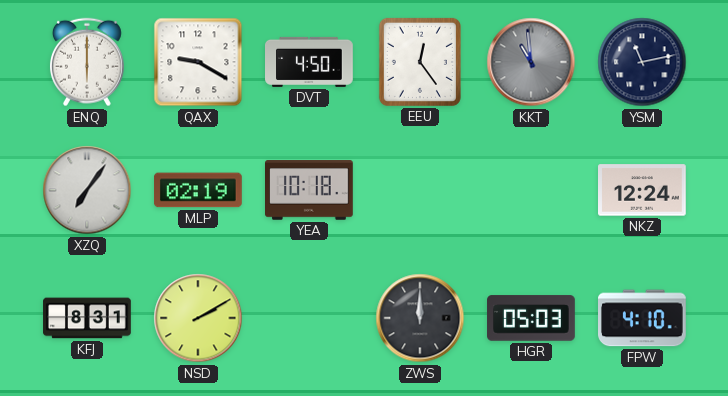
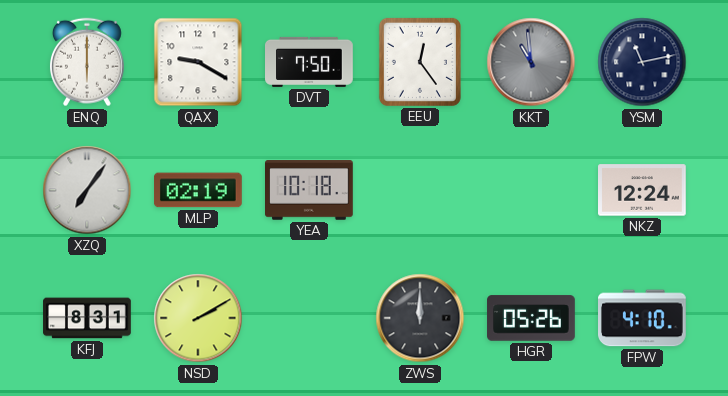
DVT: 4:50 -> 7:50
HGR: 05:03 -> 05:26
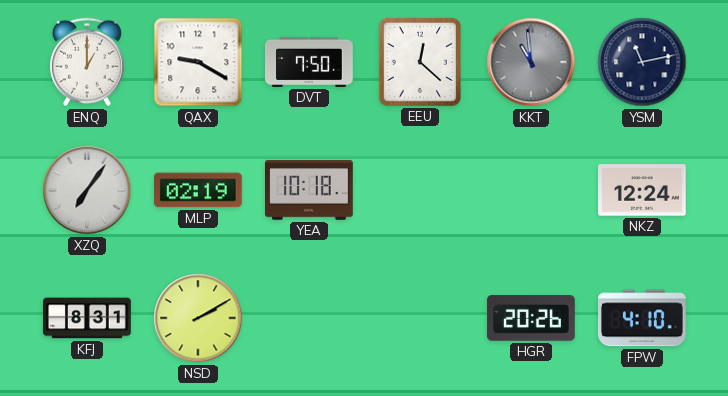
ENQ: 6:00 -> 1:00
EEU: 12:24 -> 12:22
ZWS: 12:00 -> none
HGR: 05:26 -> 20:26
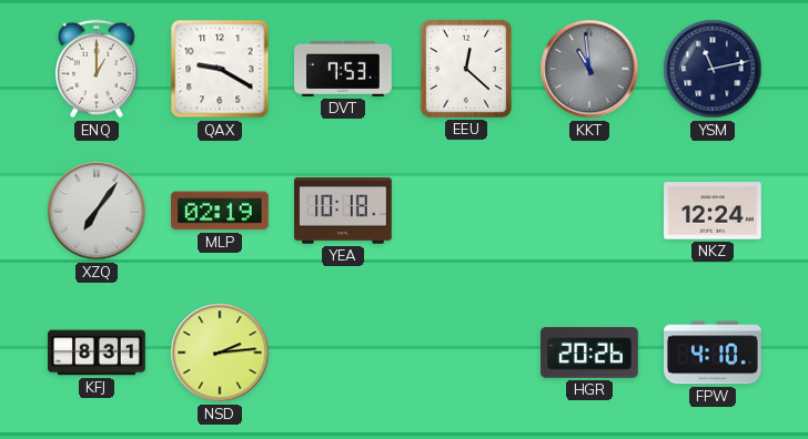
DVT: 7:50 -> 7:53
NSD: 2:10 -> 2:14
